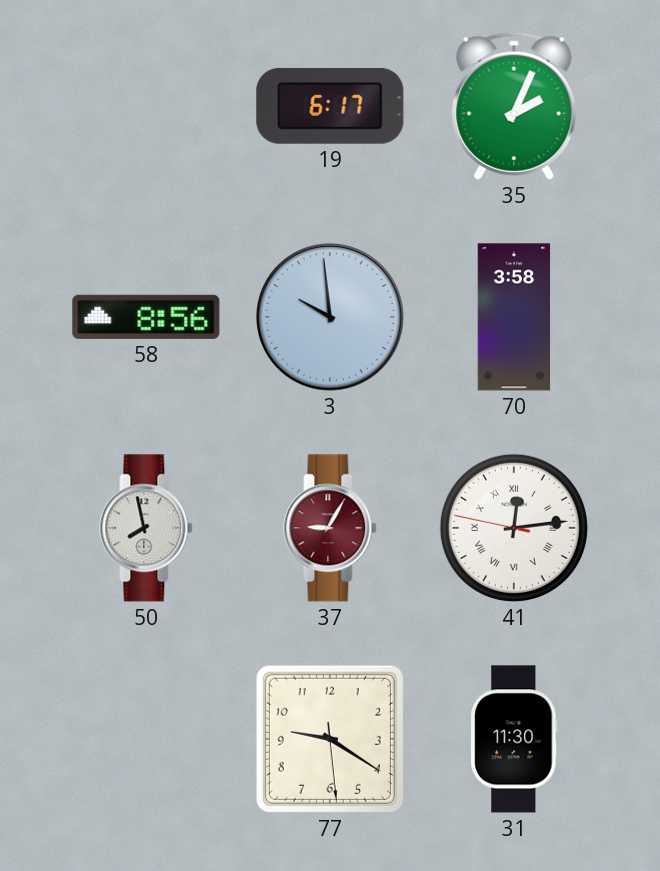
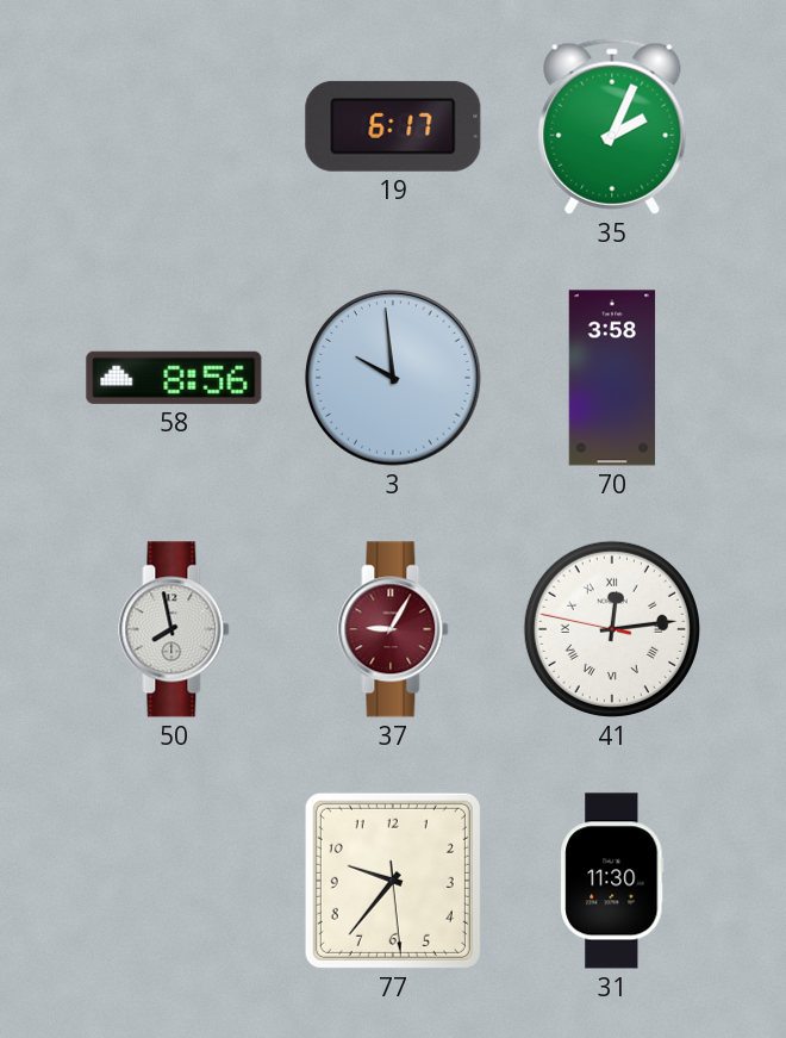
77: 9:20 -> 9:36
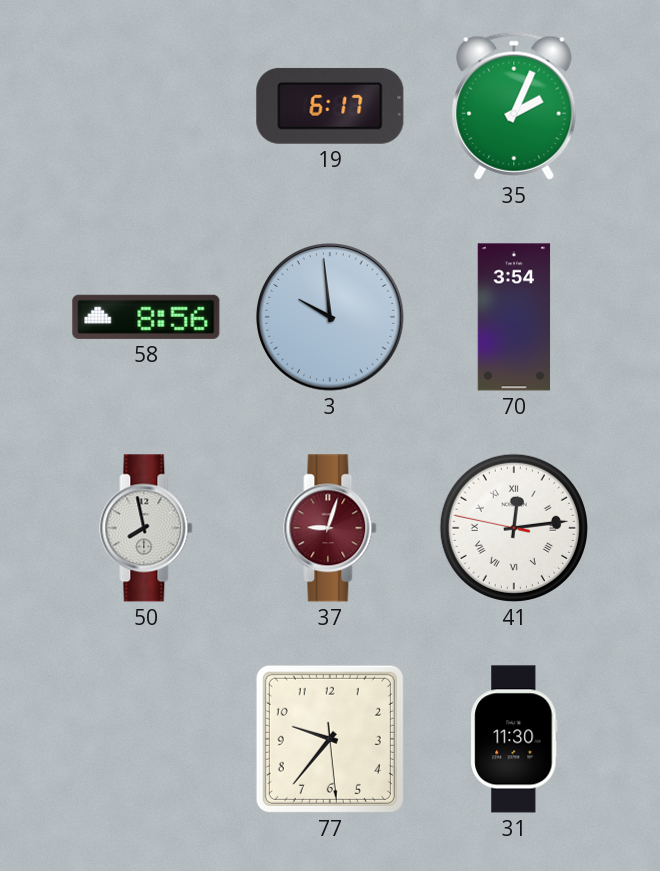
70: 3:58 -> 3:54
37: 9:05 -> 9:03
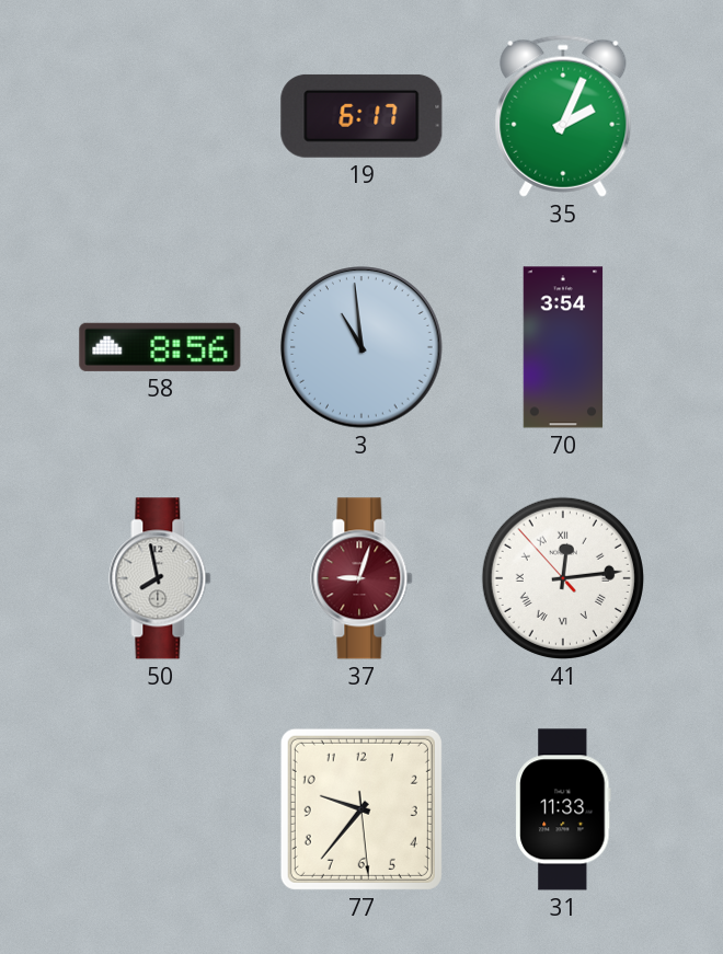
3: 9:59 -> 10:59
41: 12:13:47 -> 12:13:53
31: 11:30 -> 11:33
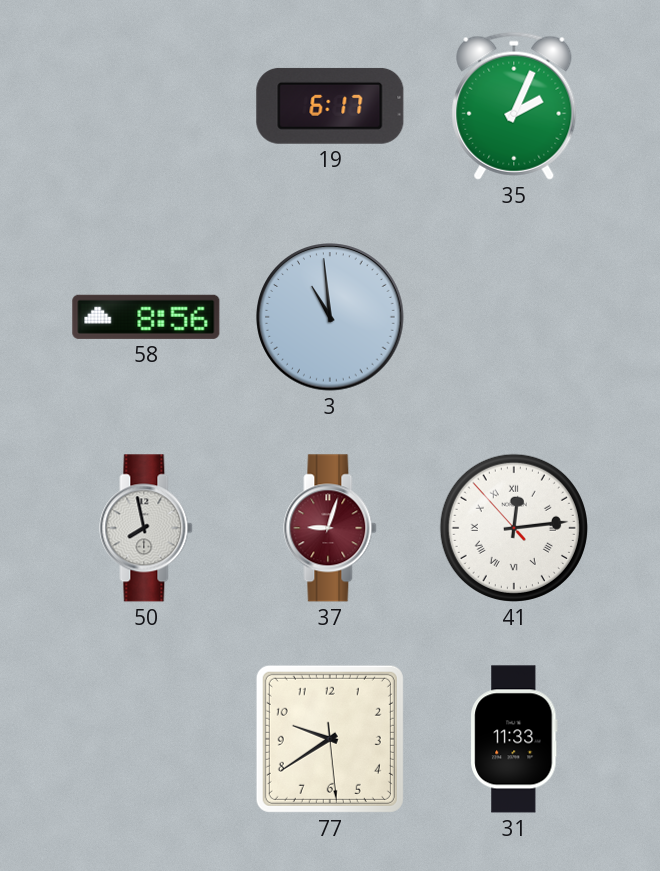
70: 3:54 -> none
77: 9:36 -> 9:39
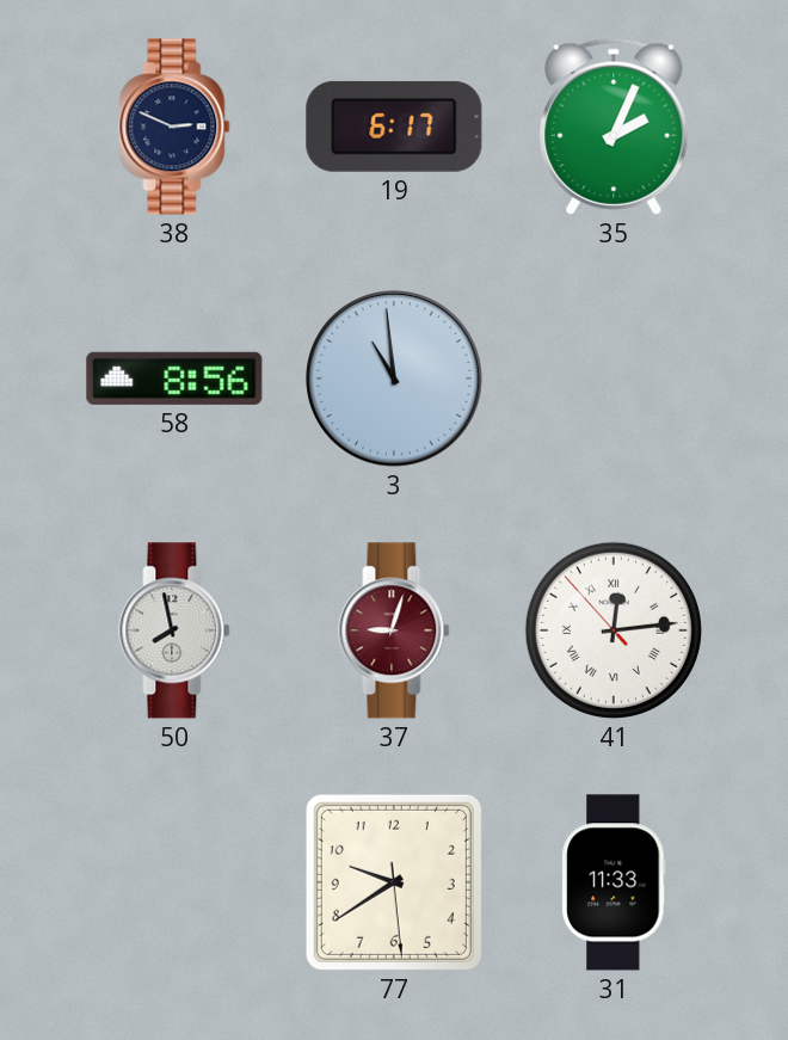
38: none -> 2:49
